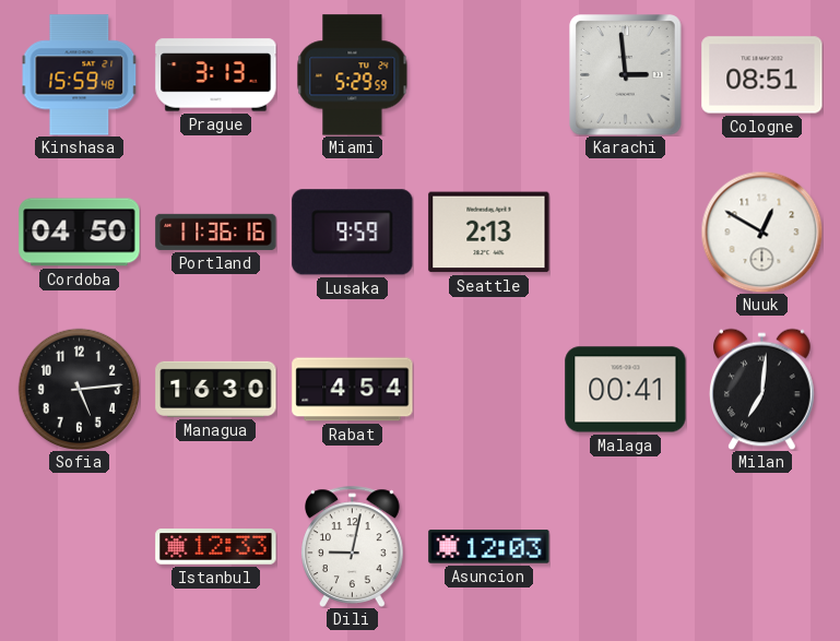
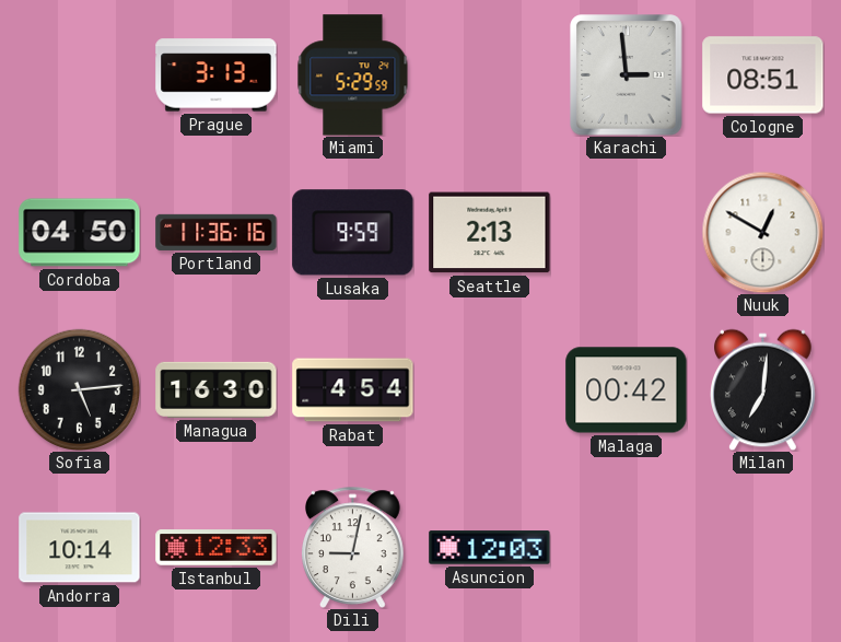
Kinshasa: 15:59 -> none
Malaga: 00:41 -> 00:42
Andorra: none -> 10:14
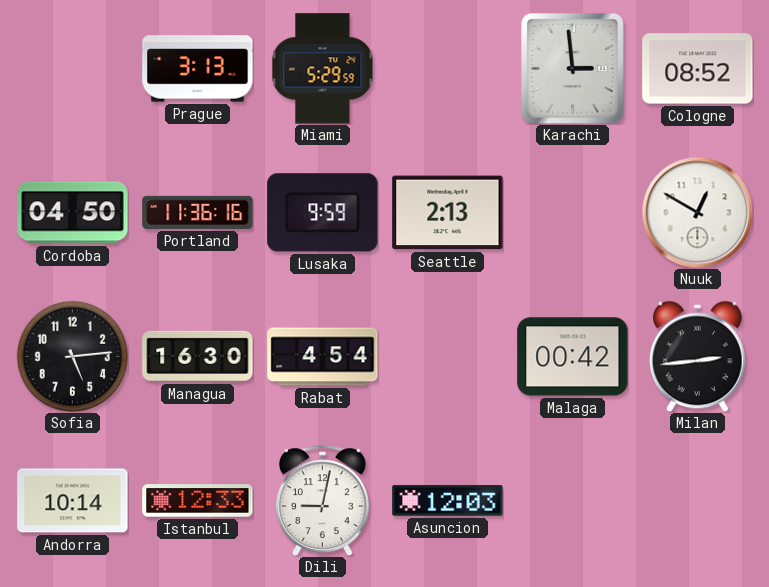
Cologne: 08:51 -> 08:52
Milan: 7:01 -> 2:44
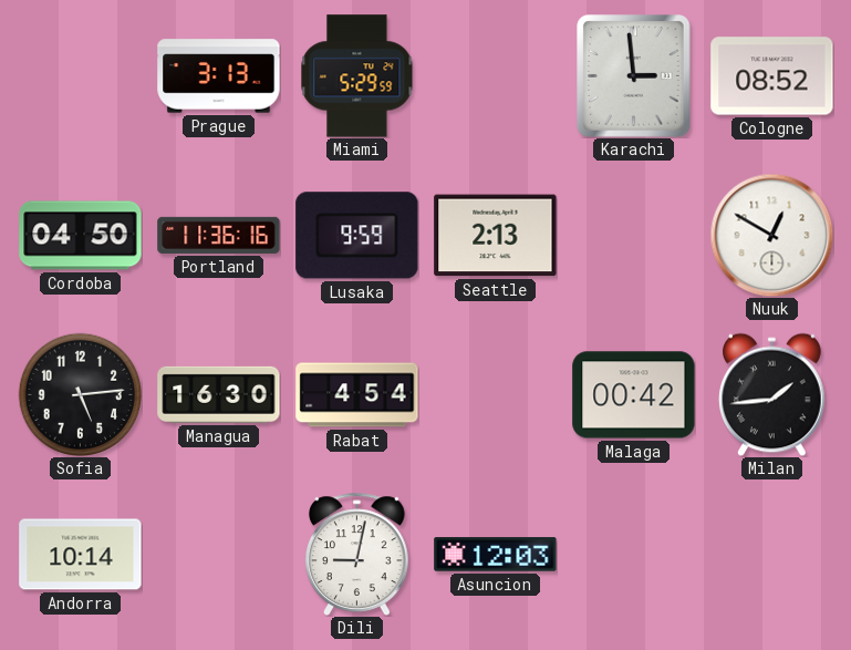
Milan: 2:44 -> 1:44
Istanbul: 12:33 -> none
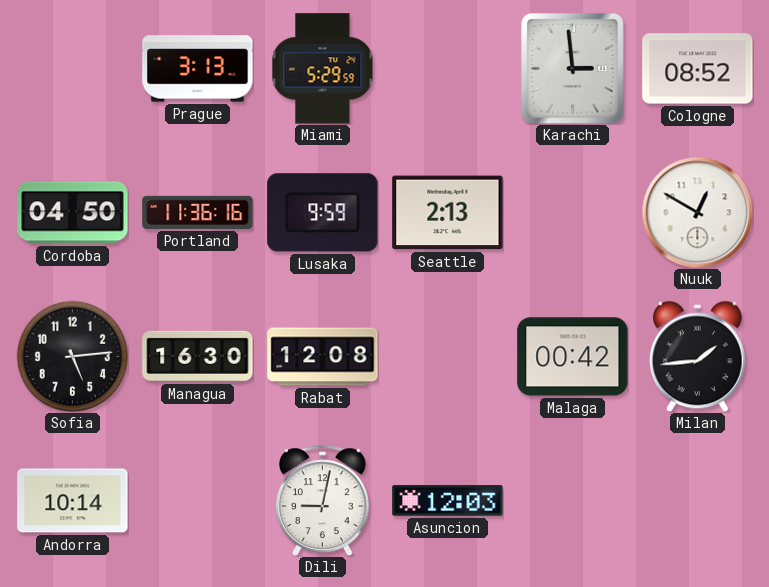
Rabat: 4:54 -> 12:08
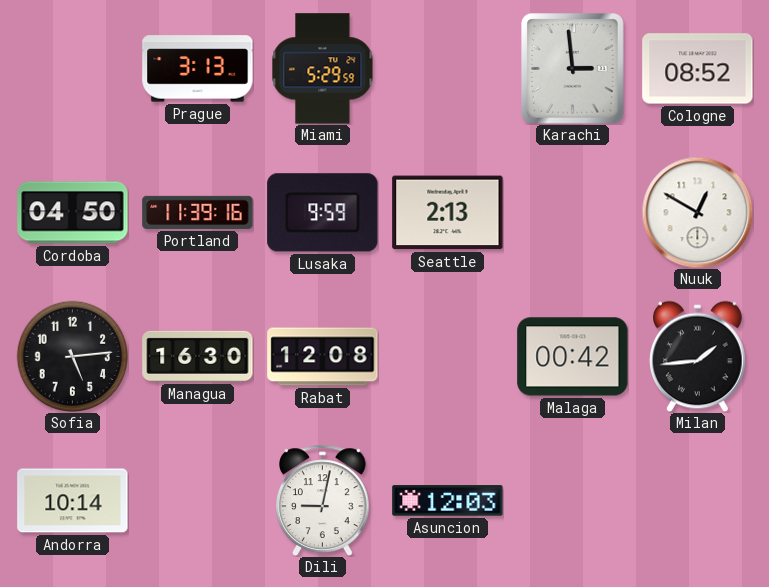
Portland: 11:36 -> 11:39
